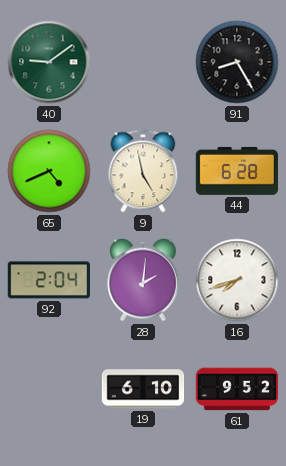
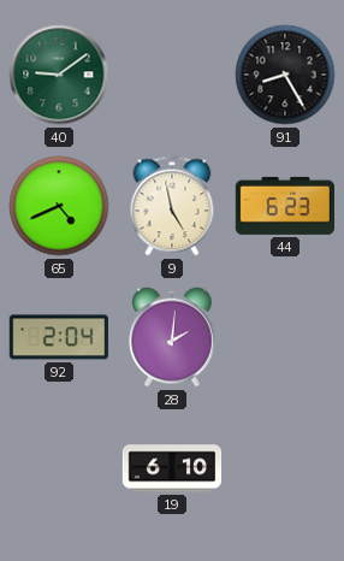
44: 6:28 -> 6:23
16: 7:42 -> none
61: 9:52 -> none
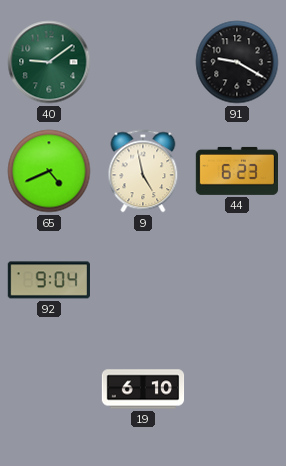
91: 8:25 -> 9:20
92: 2:04 -> 9:04
28: 2:01 -> none
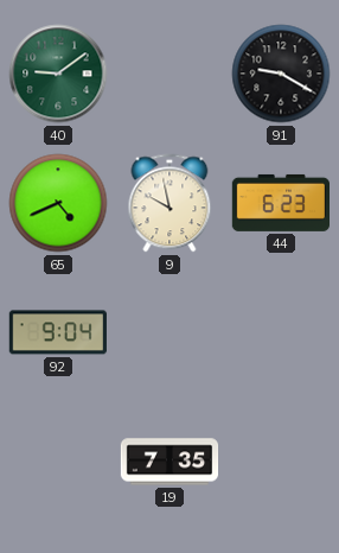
9: 4:58 -> 9:58
19: 6:10 -> 7:35
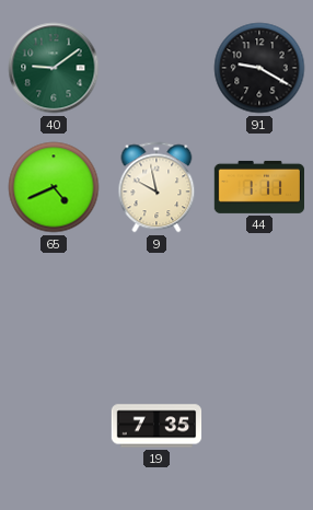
44: 6:23 -> 1:11
92: 9:04 -> none
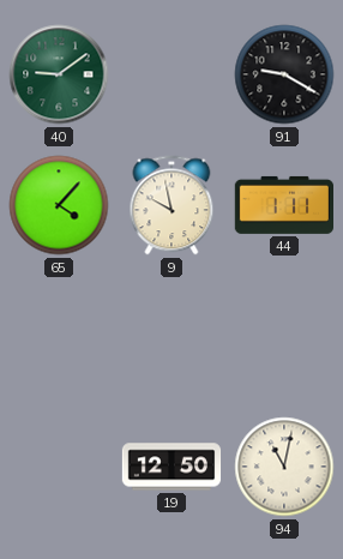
65: 4:41 -> 4:07
19: 7:35 -> 12:50
94: none -> 11:02
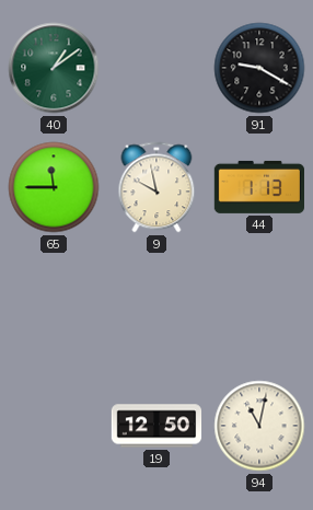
40: 9:09 -> 1:09
65: 4:07 -> 11:45
44: 1:11 -> 1:13
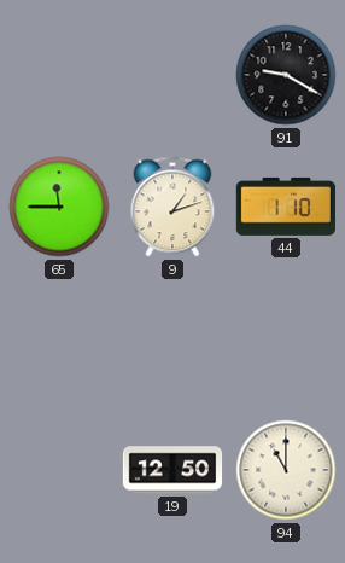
40: 1:09 -> none
9: 9:58 -> 1:12
44: 1:13 -> 1:10
94: 11:02 -> 11:00
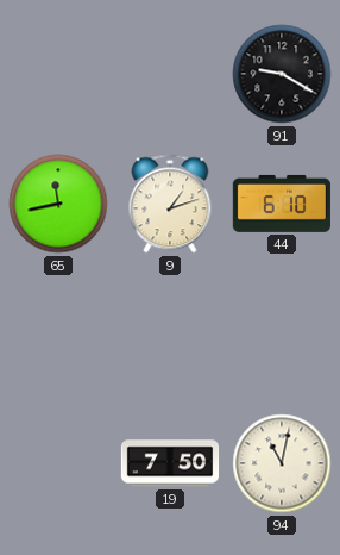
65: 11:45 -> 11:43
44: 1:10 -> 6:10
19: 12:50 -> 7:50
94: 11:00 -> 11:02
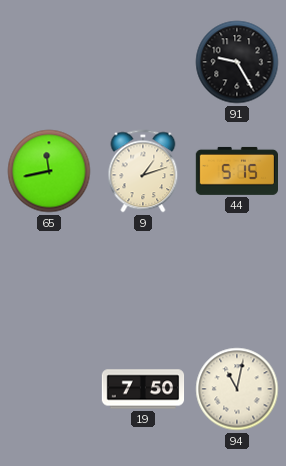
91: 9:20 -> 9:25
44: 6:10 -> 5:15
